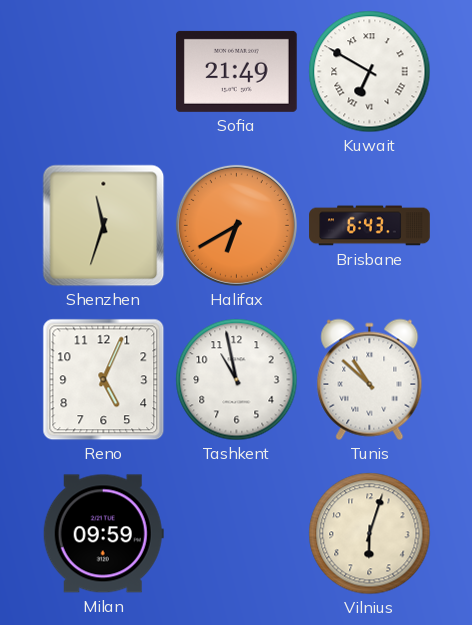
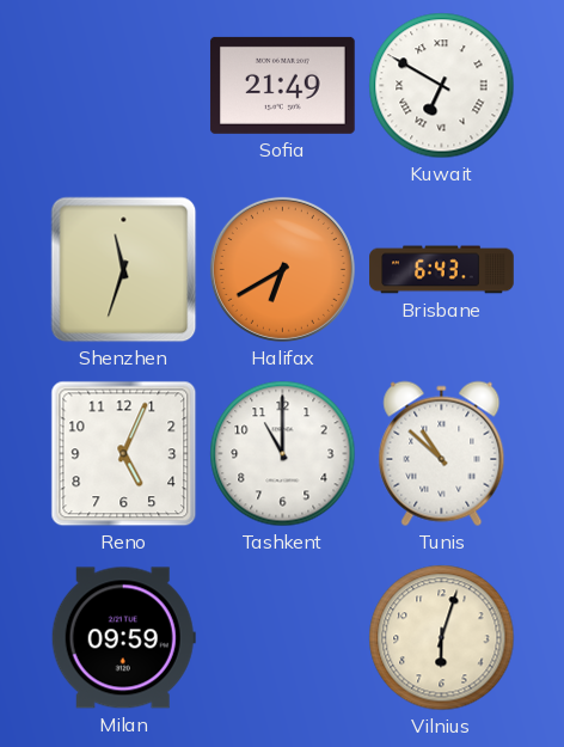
Tashkent: 10:58 -> 11:00
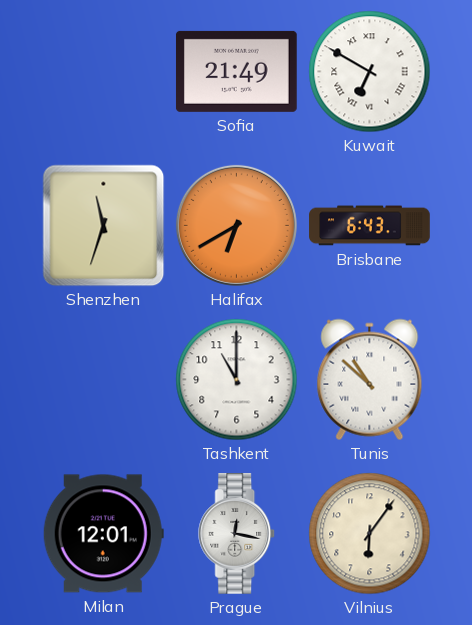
Reno: 5:04 -> none
Milan: 09:59 -> 12:01
Prague: none -> 12:17
Vilnius: 6:03 -> 6:06
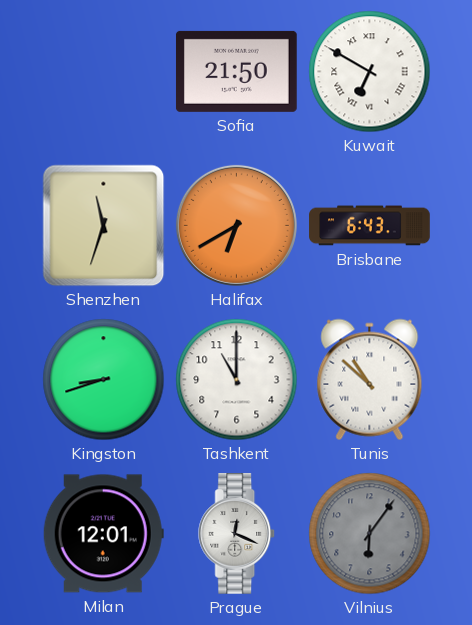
Sofia: 21:49 -> 21:50
Kingston: none -> 8:42
Prague: 12:17 -> 12:19
Vilnius dial: cream -> grey
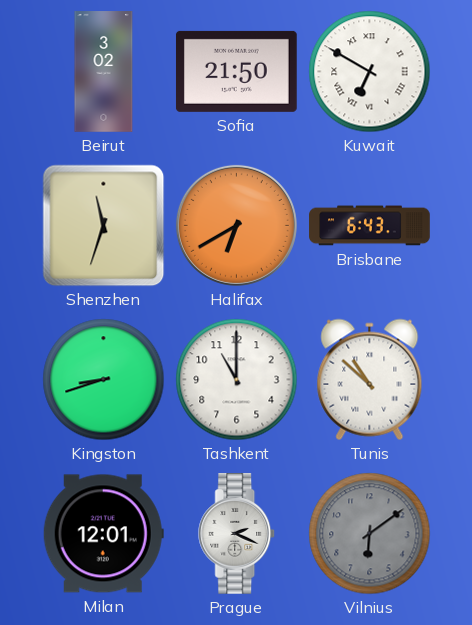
Beirut: none -> 3:02
Prague: 12:19 -> 2:19
Vilnius: 6:06 -> 6:09
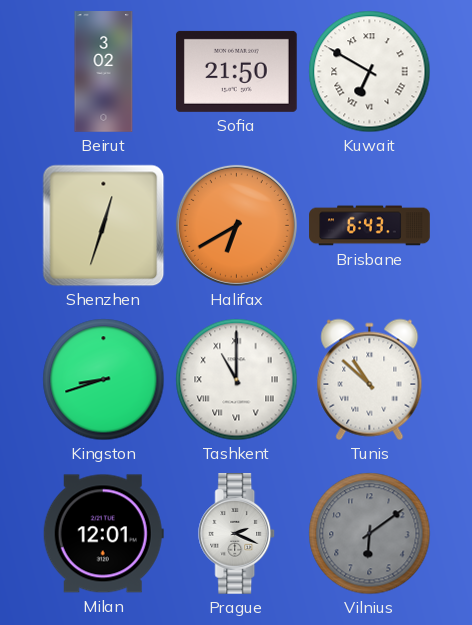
Shenzhen: 11:33 -> 12:33
Tashkent numerals: Arabic -> Roman
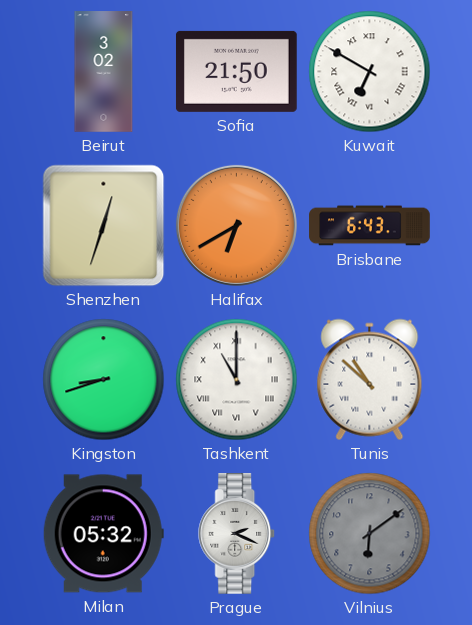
Milan: 12:01 -> 05:32
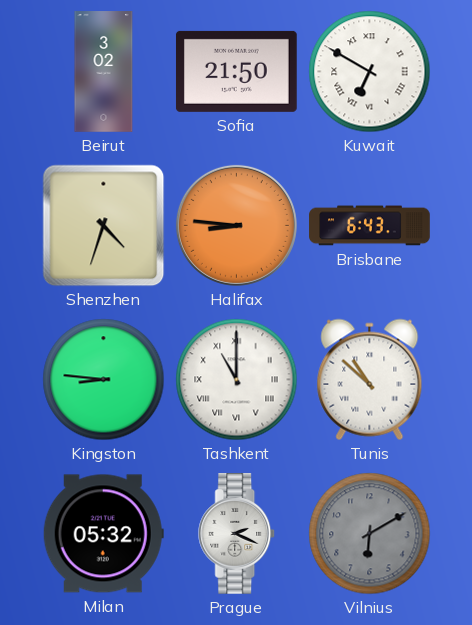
Shenzhen: 12:33 -> 4:33
Halifax: 6:40 -> 8:46
Kingston: 8:42 -> 8:46
Vilnius: 6:09 -> 6:10
